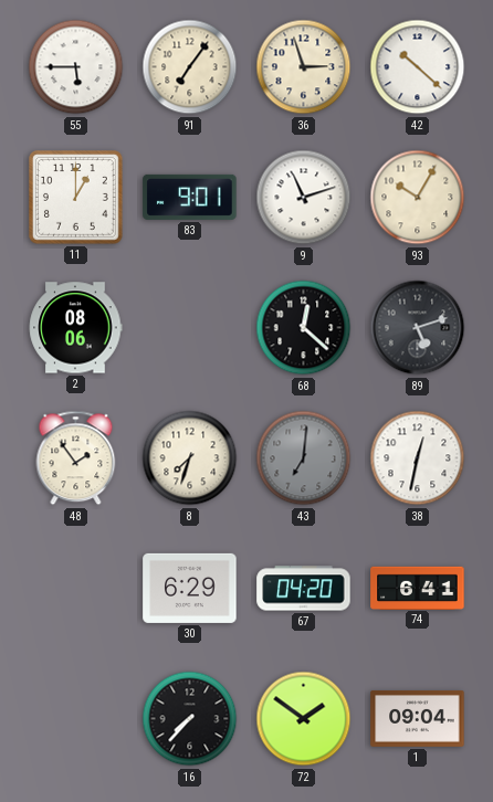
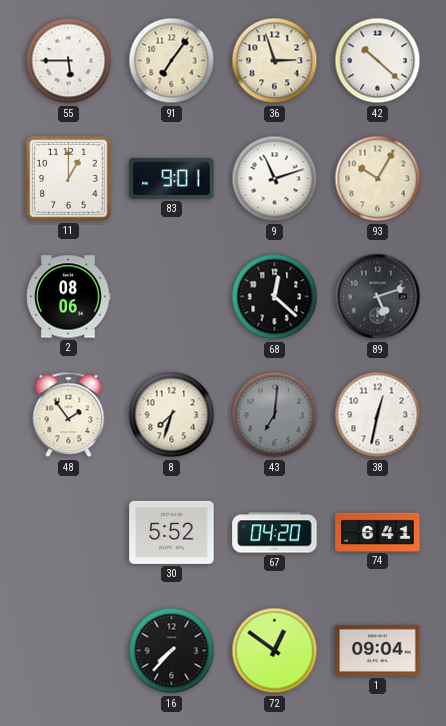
30: 6:29 -> 5:52
72: 1:51 -> 12:51
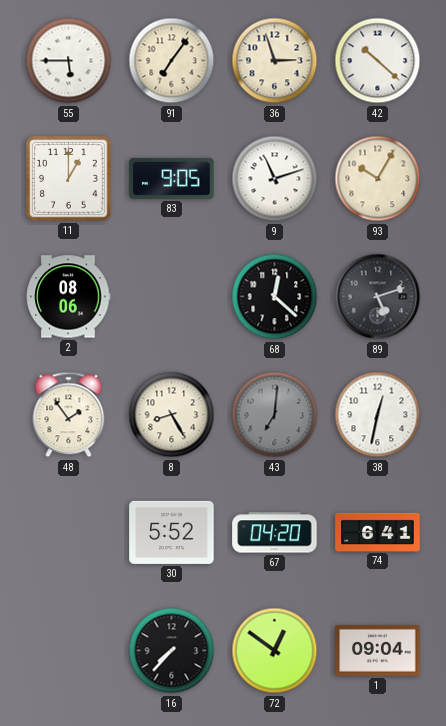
83: 9:01 -> 9:05
8: 7:33 -> 8:25
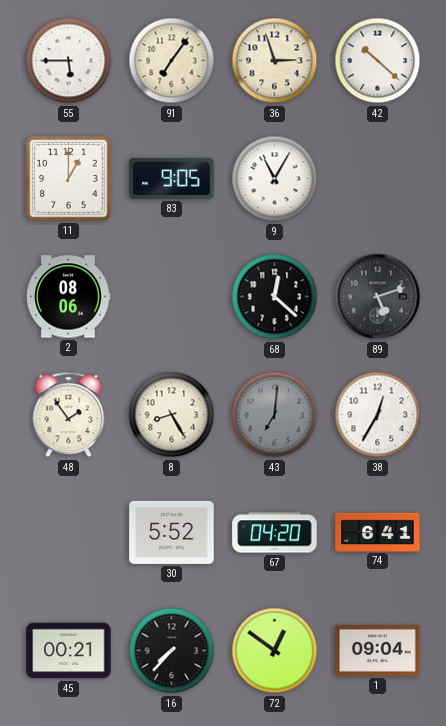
9: 11:12 -> 11:05
93: 10:05 -> none
38: 12:32 -> 12:35
45: none -> 00:21
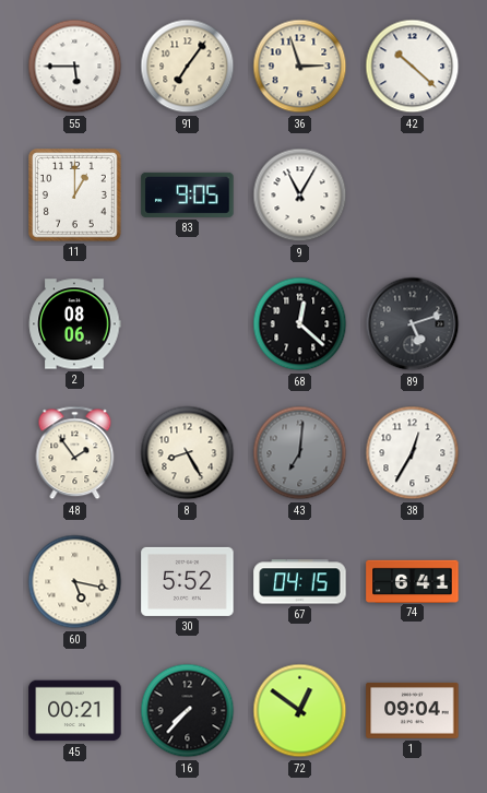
60: none -> 5:17
67: 04:20 -> 04:15
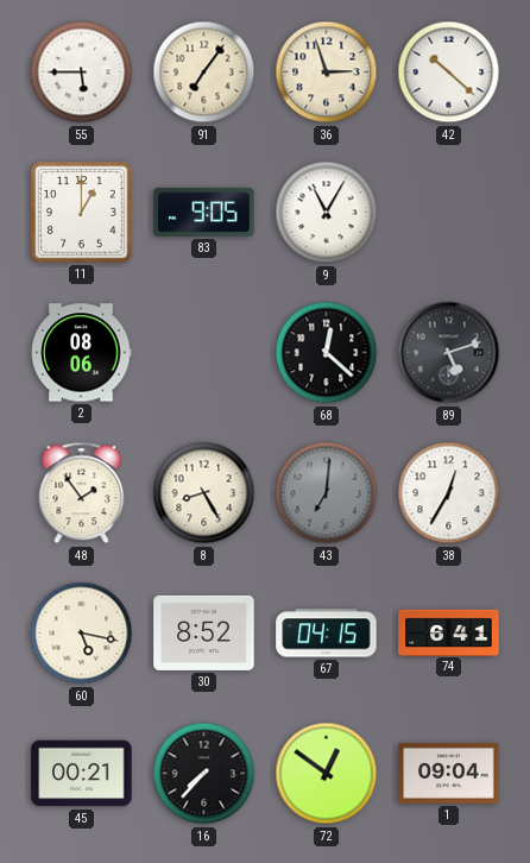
30: 5:52 -> 8:52
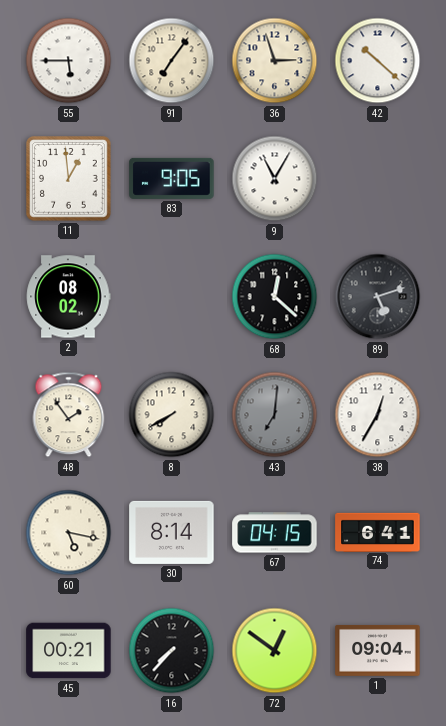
11: 1:00 -> 12:59
2: 08:06 -> 08:02
8: 8:25 -> 7:40
30: 8:52 -> 8:14
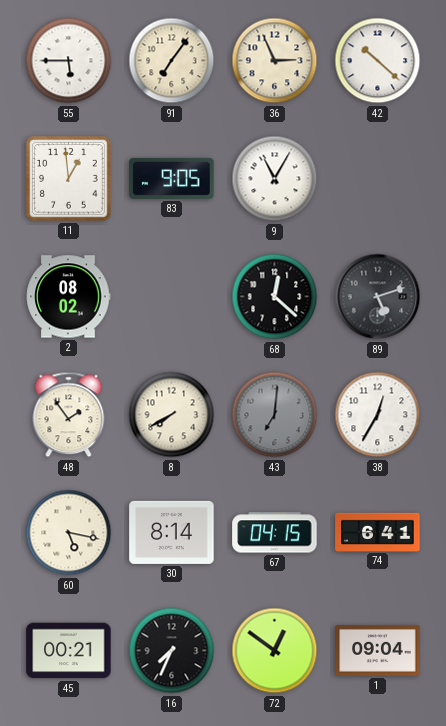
36: 2:57 -> 2:56
16: 7:37 -> 7:34
